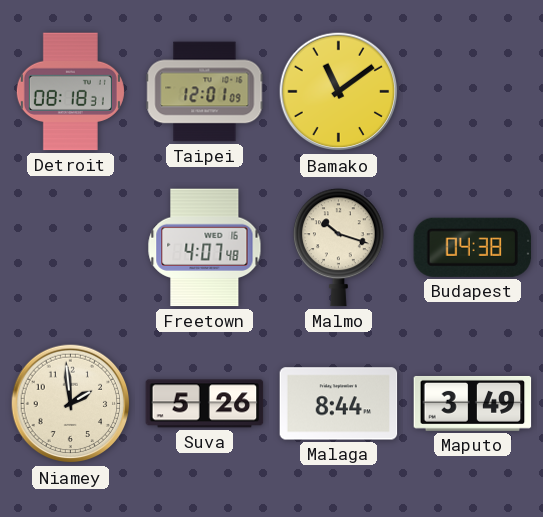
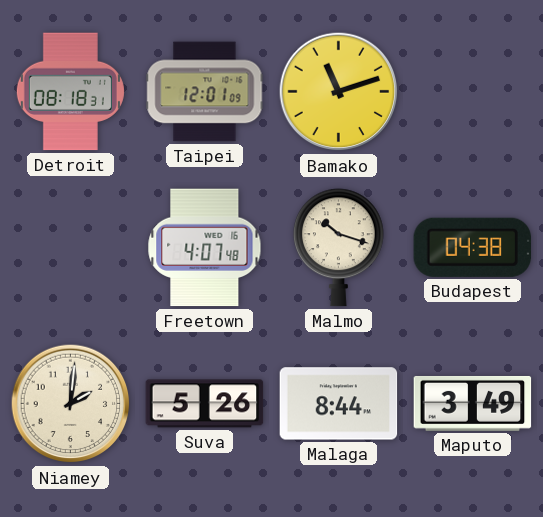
Bamako: 11:09 -> 11:12
Niamey: 1:59 -> 2:01
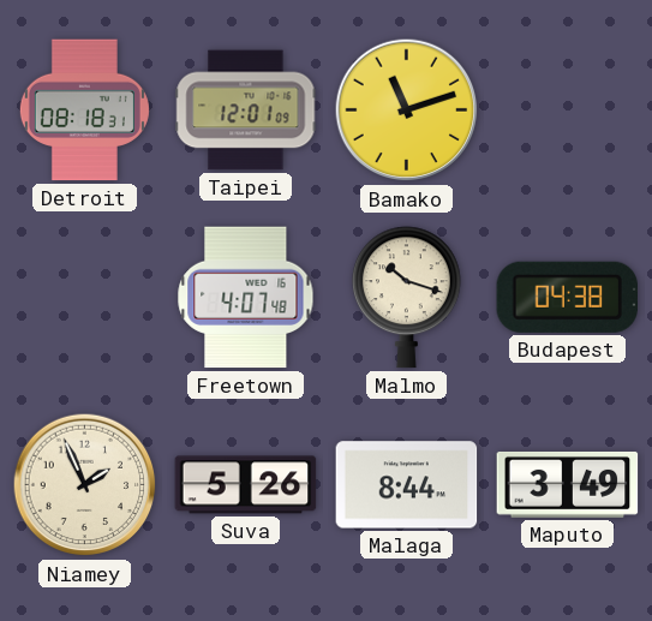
Niamey: 2:01 -> 1:56
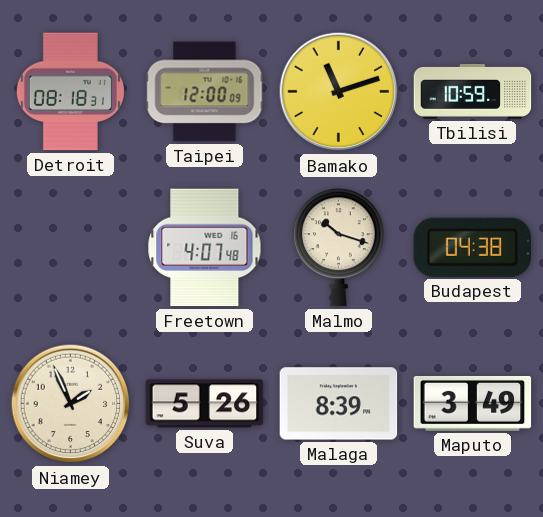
Taipei: 12:01 -> 12:00
Tbilisi: none -> 10:59
Malaga: 8:44 -> 8:39
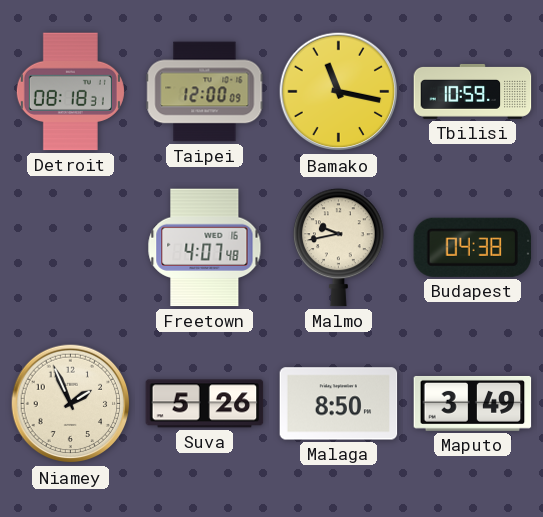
Bamako: 11:12 -> 11:17
Malmo: 10:18 -> 9:43
Malaga: 8:39 -> 8:50
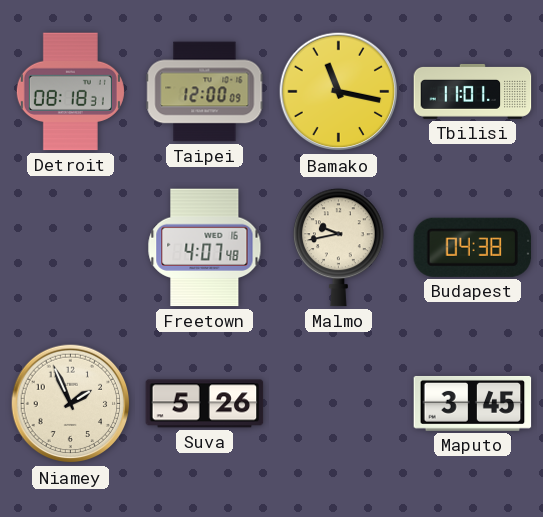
Tbilisi: 10:59 -> 11:01
Malaga: 8:50 -> none
Maputo: 3:49 -> 3:45
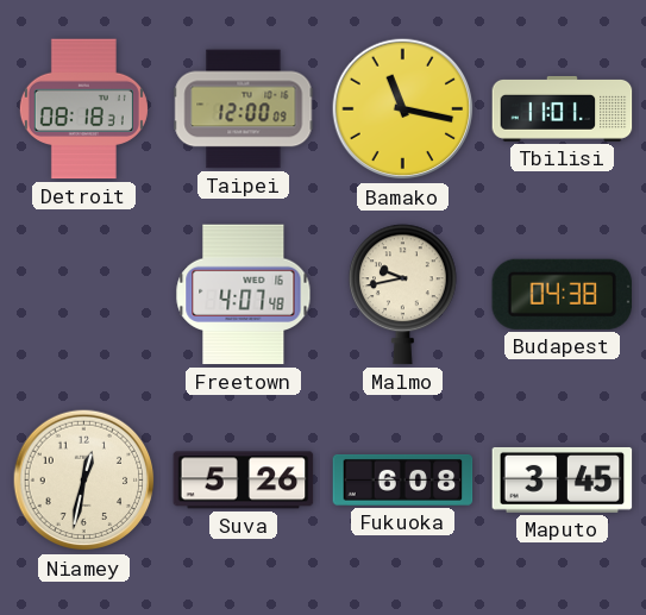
Niamey: 1:56 -> 12:32
Fukuoka: none -> 6:08
